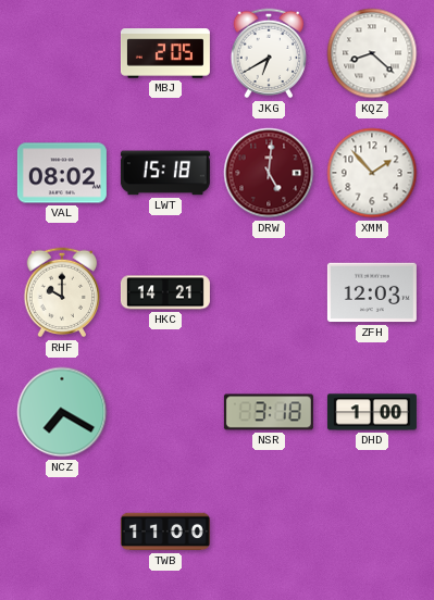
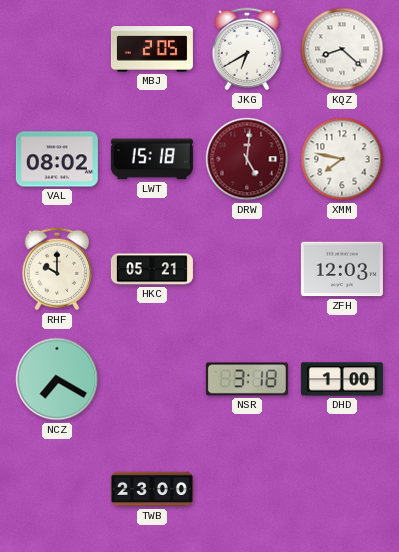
XMM: 1:53 -> 7:47
HKC: 14:21 -> 05:21
TWB: 11:00 -> 23:00
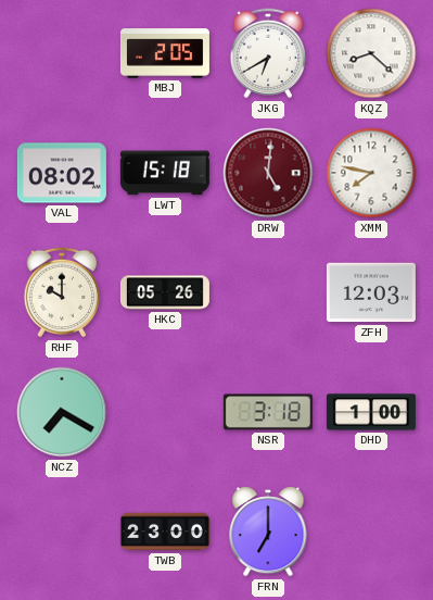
HKC: 05:21 -> 05:26
FRN: none -> 7:00
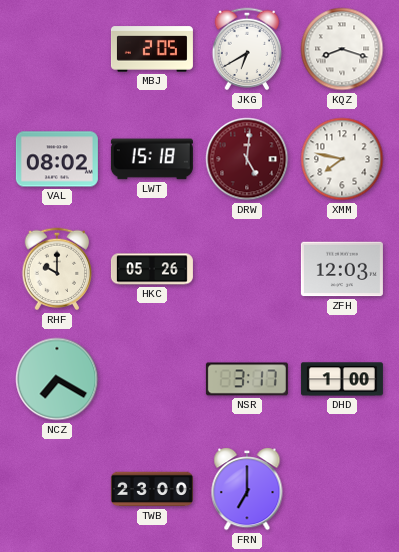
KQZ: 8:22 -> 8:18
NSR: 3:18 -> 3:17
